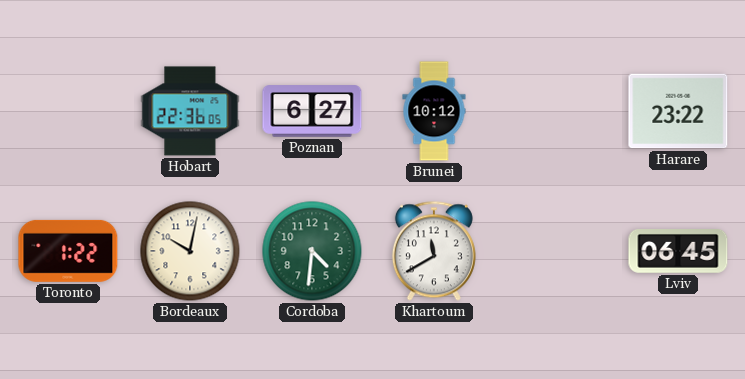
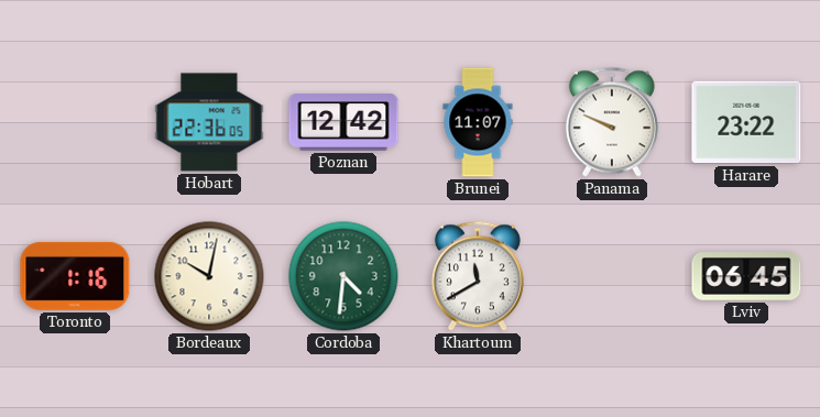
Poznan: 6:27 -> 12:42
Brunei: 10:12 -> 11:07
Panama: none -> 9:49
Toronto: 1:22 -> 1:16
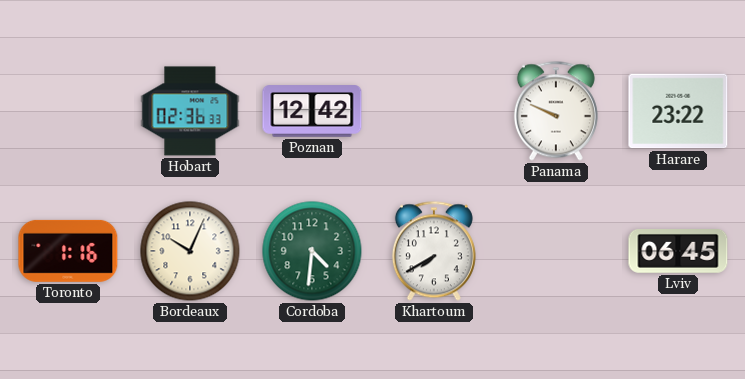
Hobart: 22:36 -> 02:36
Brunei: 11:07 -> none
Bordeaux: 10:02 -> 10:04
Khartoum: 11:40 -> 7:40
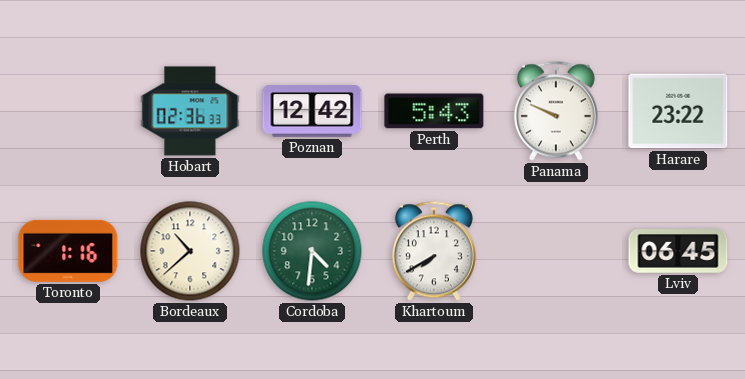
Perth: none -> 5:43
Bordeaux: 10:04 -> 10:38
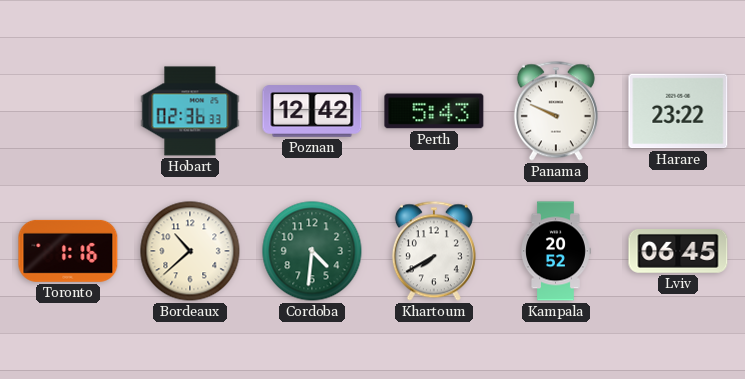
Kampala: none -> 20:52
